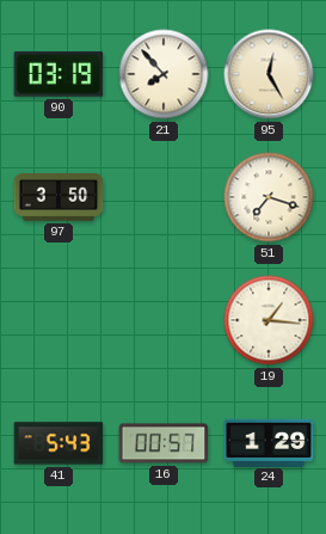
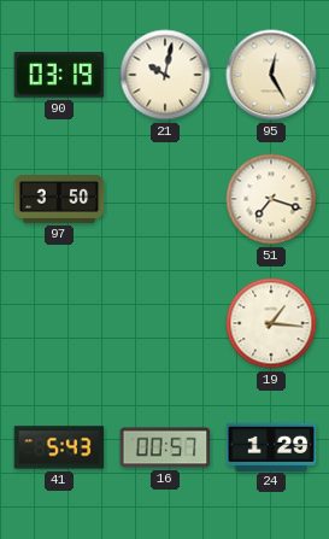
21: 7:53 -> 10:02
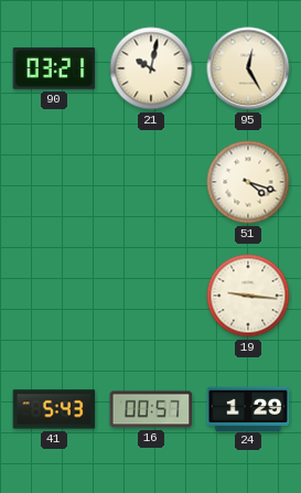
90: 03:19 -> 03:21
97: 3:50 -> none
51: 7:18 -> 4:18
19: 1:16 -> 9:16
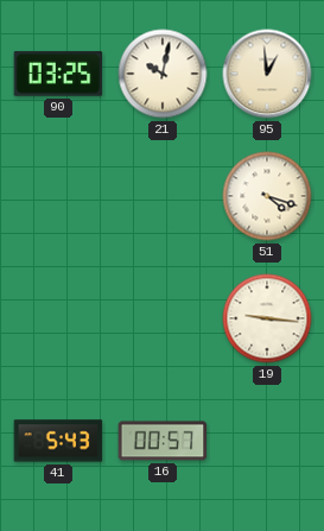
90: 03:21 -> 03:25
95: 12:25 -> 12:59
24: 1:29 -> none
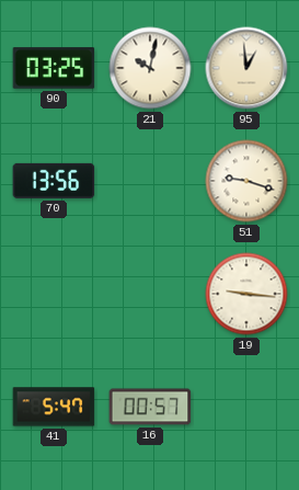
70: none -> 13:56
51: 4:18 -> 9:18
41: 5:43 -> 5:47
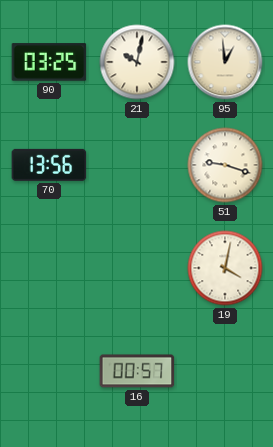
19: 9:16 -> 4:02
41: 5:47 -> none
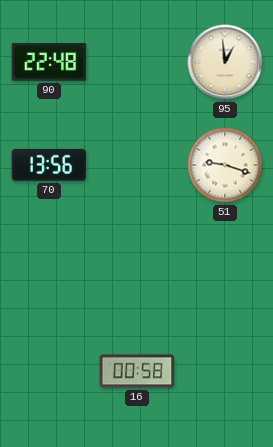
90: 03:25 -> 22:48
21: 10:02 -> none
19: 4:02 -> none
16: 00:57 -> 00:58
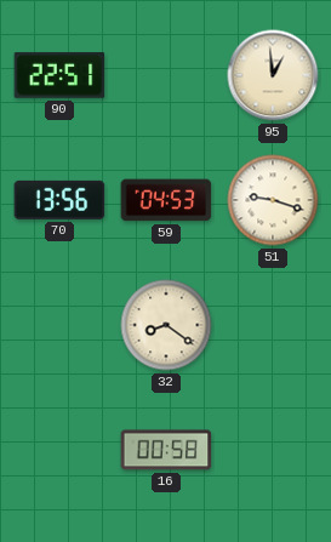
90: 22:48 -> 22:51
59: none -> 04:53
32: none -> 8:21
